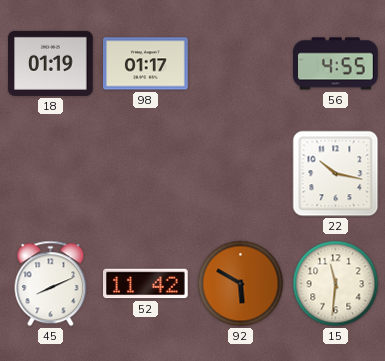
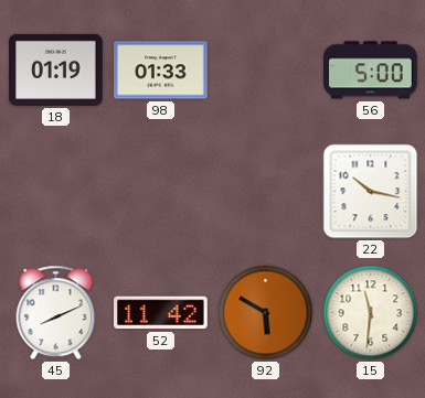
98: 01:17 -> 01:33
56: 4:55 -> 5:00
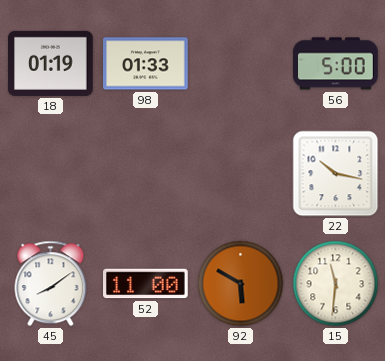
45: 8:11 -> 8:09
52: 11:42 -> 11:00
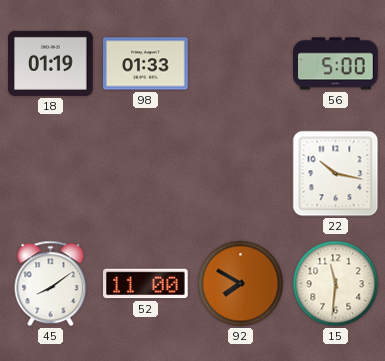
92: 5:50 -> 7:50
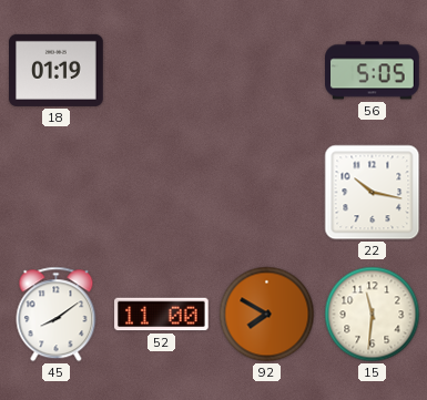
98: 01:33 -> none
56: 5:00 -> 5:05
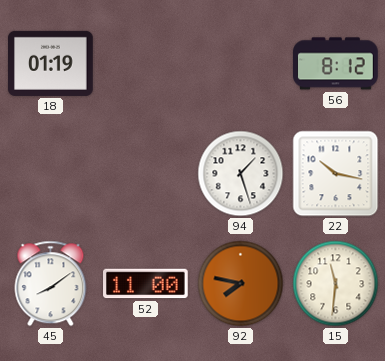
56: 5:05 -> 8:12
94: none -> 1:27
92: 7:50 -> 7:47
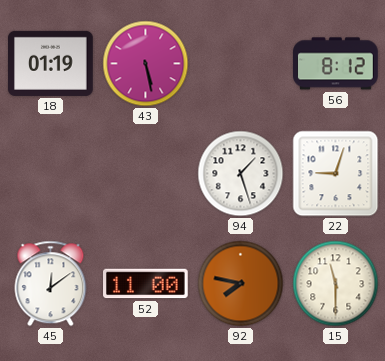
43: none -> 5:28
22: 10:17 -> 9:03
45: 8:09 -> 12:09
15: 11:31 -> 11:30
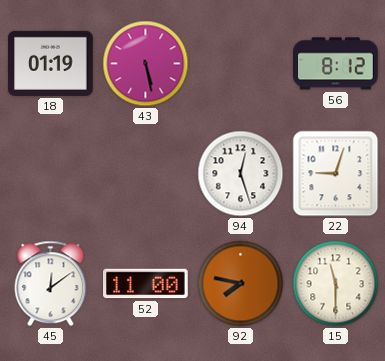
94: 1:27 -> 12:27
